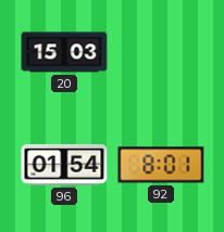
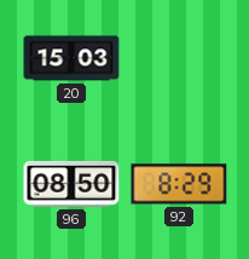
96: 01:54 -> 08:50
92: 8:01 -> 8:29
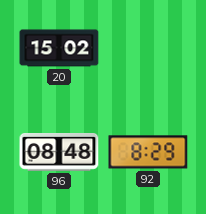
20: 15:03 -> 15:02
96: 08:50 -> 08:48
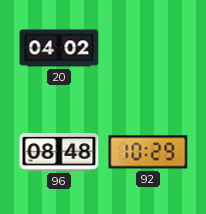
20: 15:02 -> 04:02
92: 8:29 -> 10:29
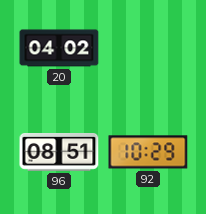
96: 08:48 -> 08:51
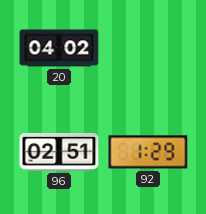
96: 08:51 -> 02:51
92: 10:29 -> 1:29
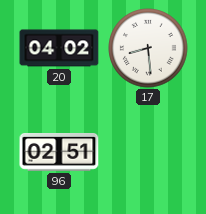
17: none -> 8:29
92: 1:29 -> none
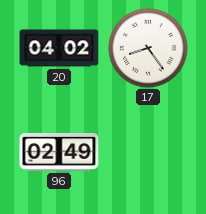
17: 8:29 -> 8:24
96: 02:51 -> 02:49
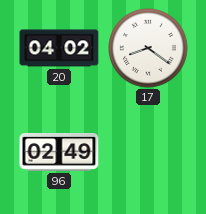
17: 8:24 -> 8:21
